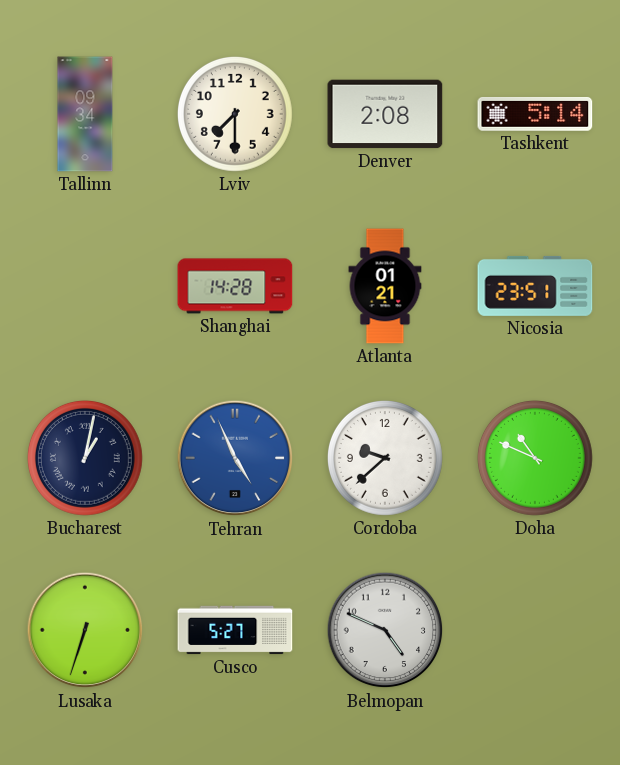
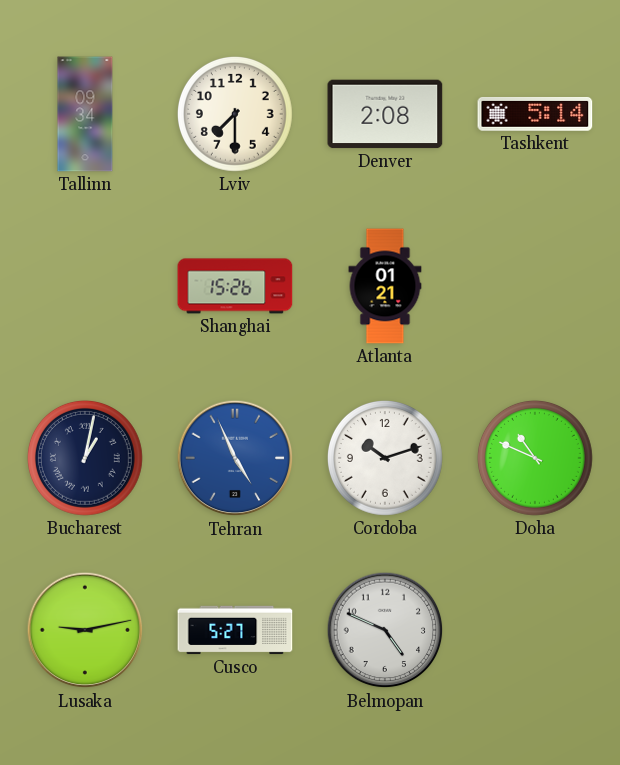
Shanghai: 14:28 -> 15:26
Nicosia: 23:51 -> none
Cordoba: 9:38 -> 10:12
Lusaka: 6:33 -> 9:13
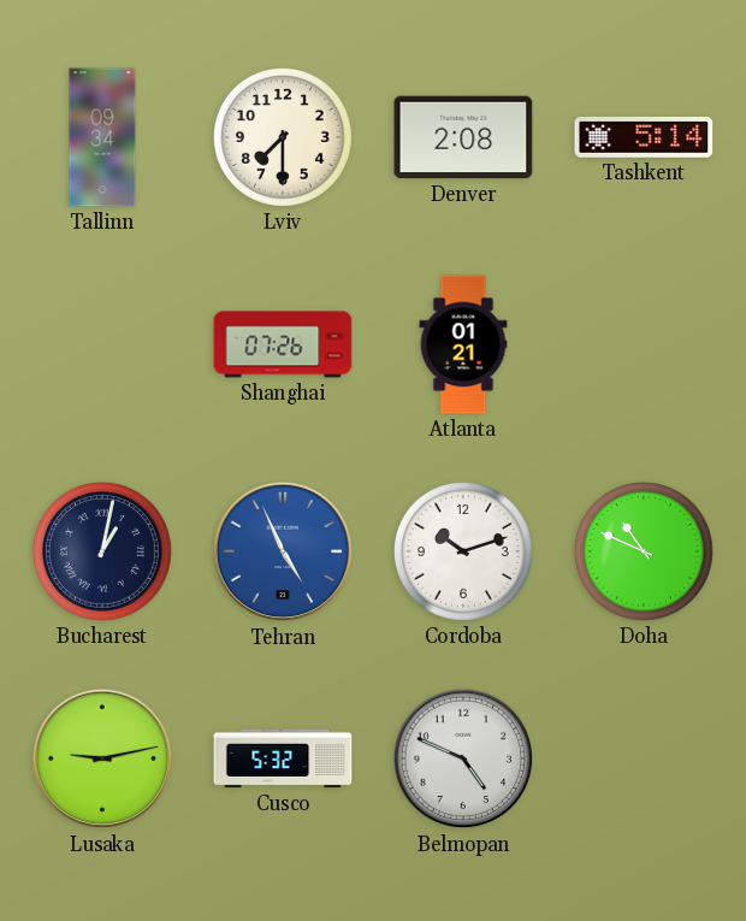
Shanghai: 15:26 -> 07:26
Cusco: 5:27 -> 5:32
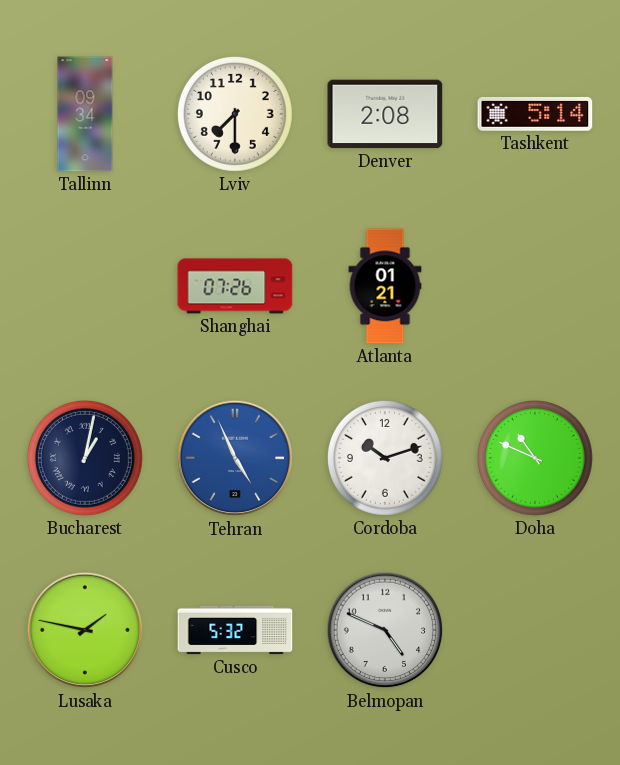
Lusaka: 9:13 -> 1:47
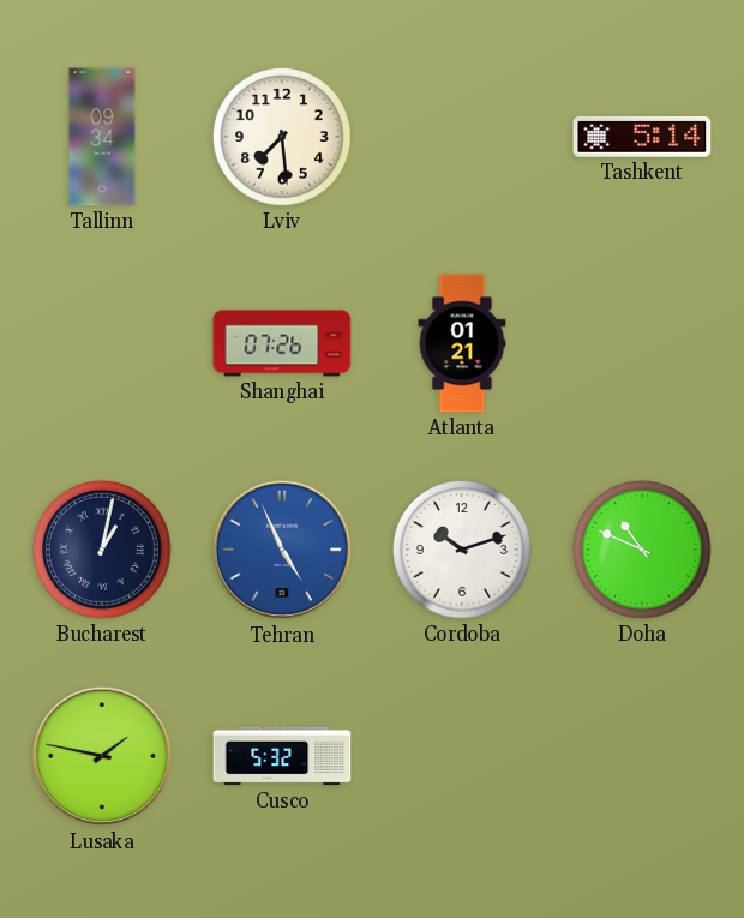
Lviv: 7:30 -> 7:29
Denver: 2:08 -> none
Belmopan: 4:49 -> none
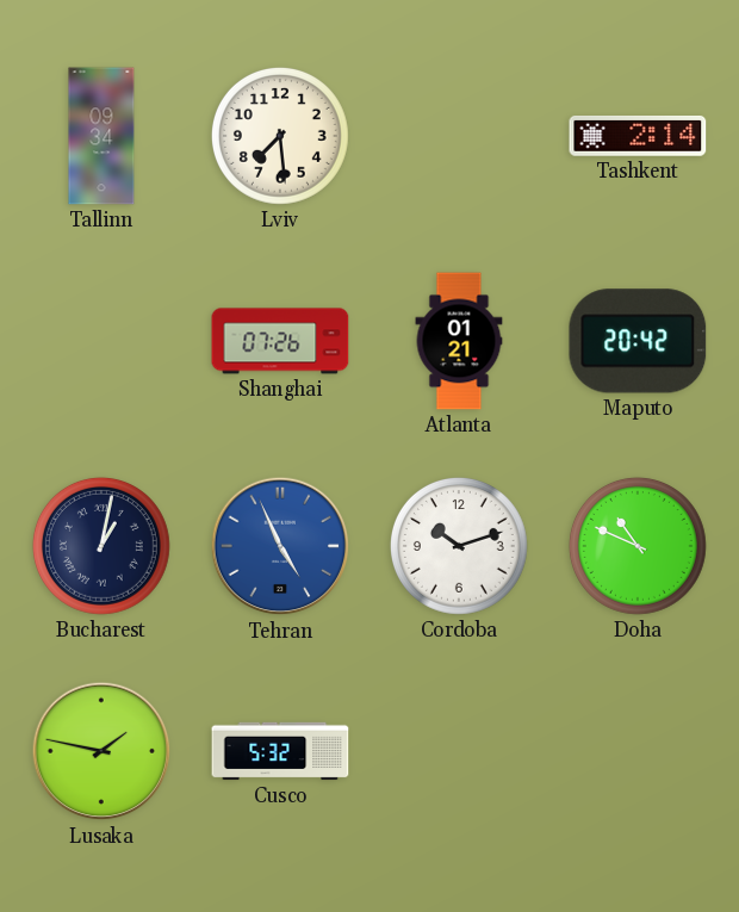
Tashkent: 5:14 -> 2:14
Maputo: none -> 20:42
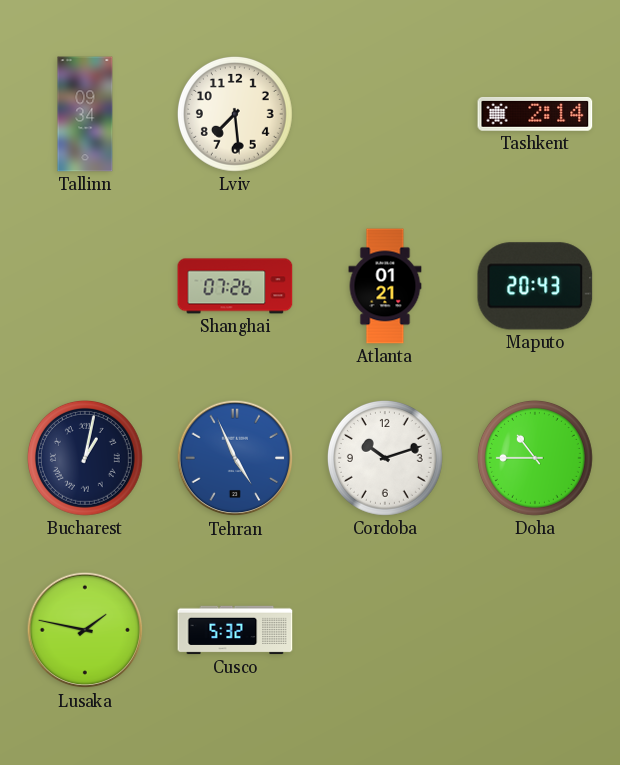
Maputo: 20:42 -> 20:43
Doha: 10:49 -> 10:45
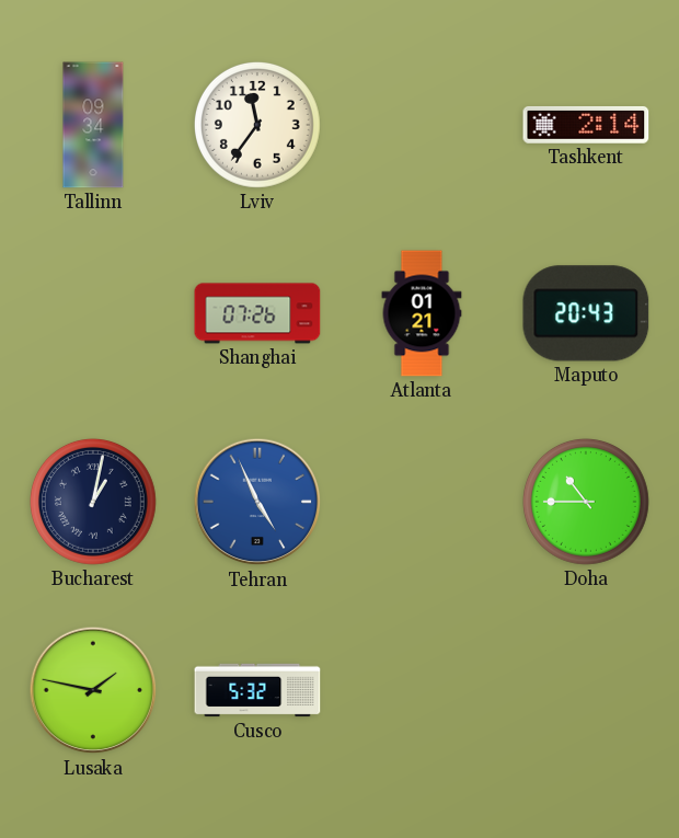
Lviv: 7:29 -> 11:36
Cordoba: 10:12 -> none
